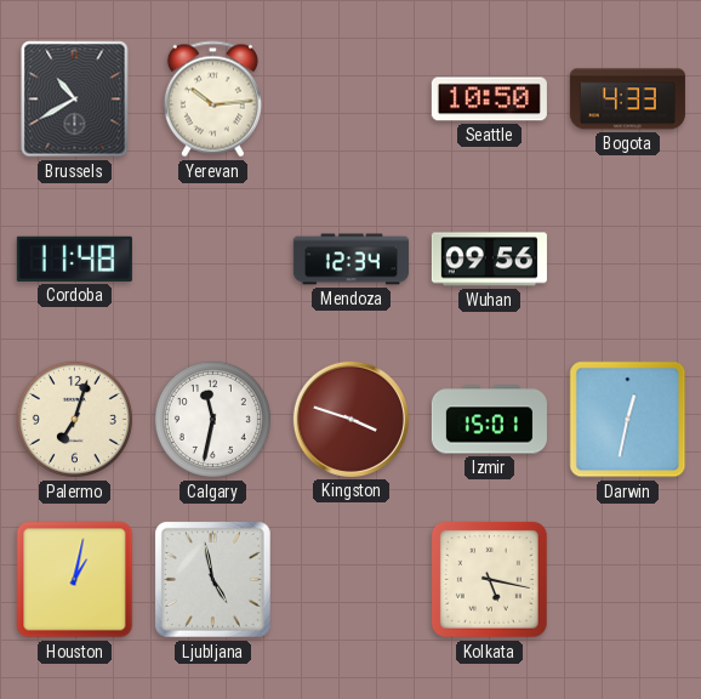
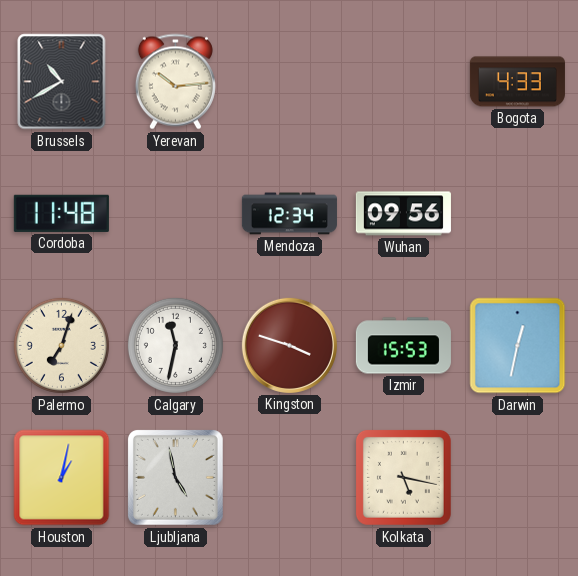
Seattle: 10:50 -> none
Izmir: 15:01 -> 15:53
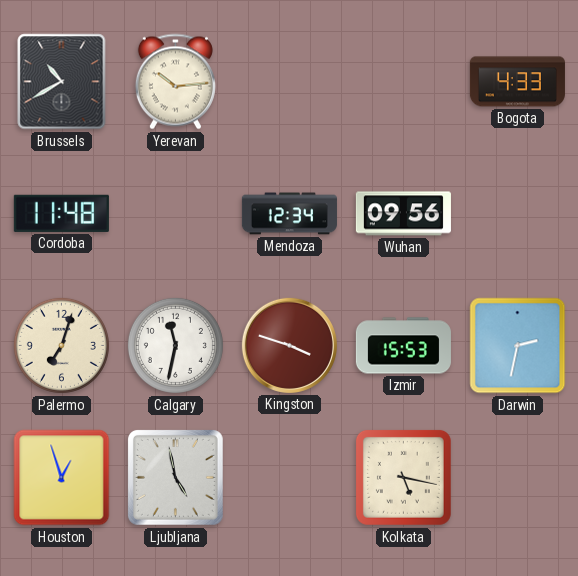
Darwin: 12:32 -> 2:32
Houston: 1:02 -> 12:57
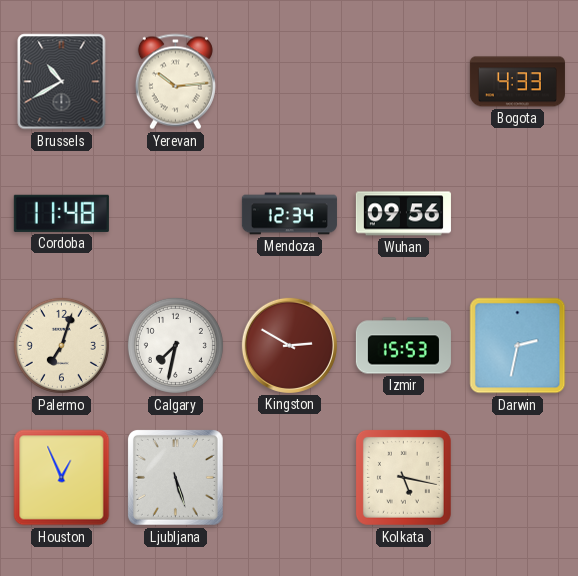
Calgary: 11:32 -> 7:32
Kingston: 3:48 -> 2:50
Houston: 12:57 -> 12:56
Ljubljana: 4:58 -> 5:27
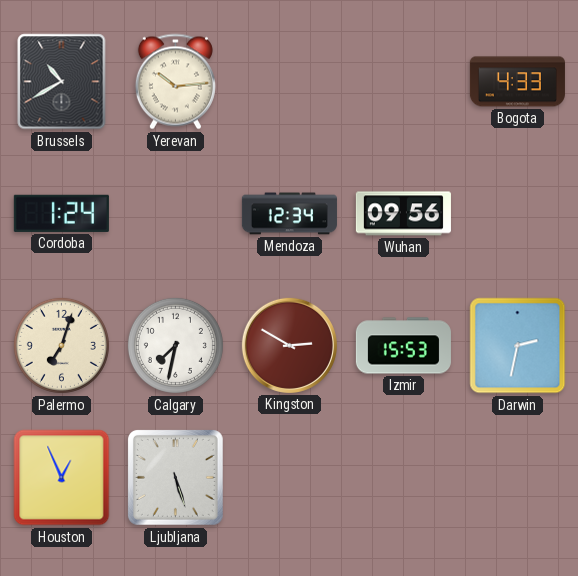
Cordoba: 11:48 -> 1:24
Kolkata: 5:17 -> none
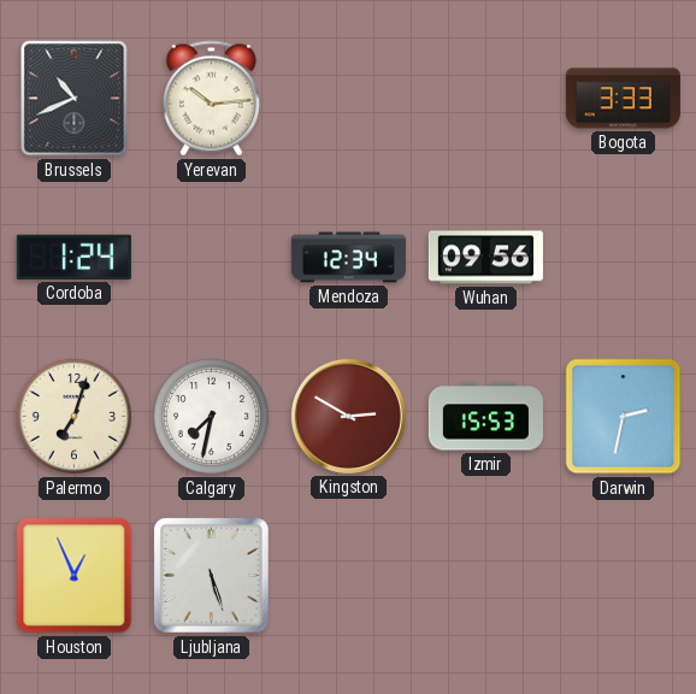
Brussels: 10:40 -> 10:41
Bogota: 4:33 -> 3:33
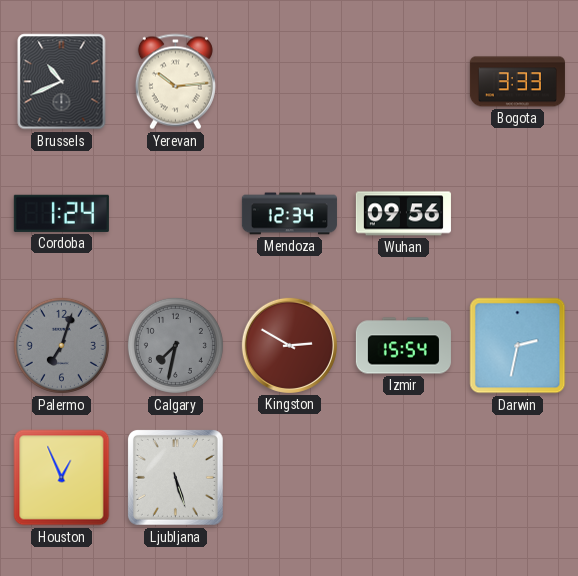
Palermo dial: cream -> grey
Calgary dial: white -> grey
Izmir: 15:53 -> 15:54
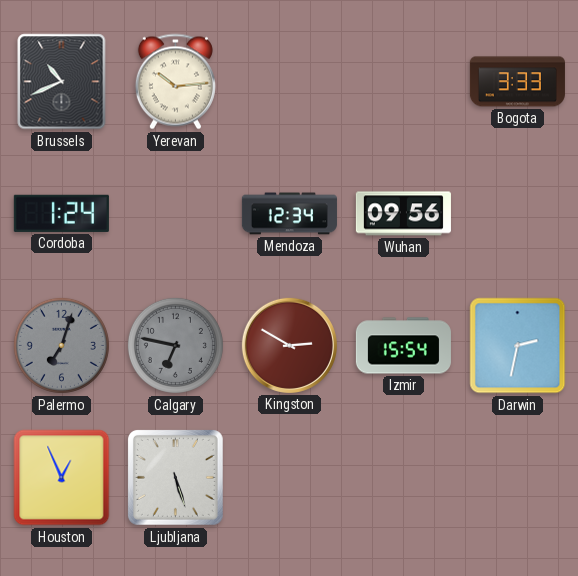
Calgary: 7:32 -> 6:47
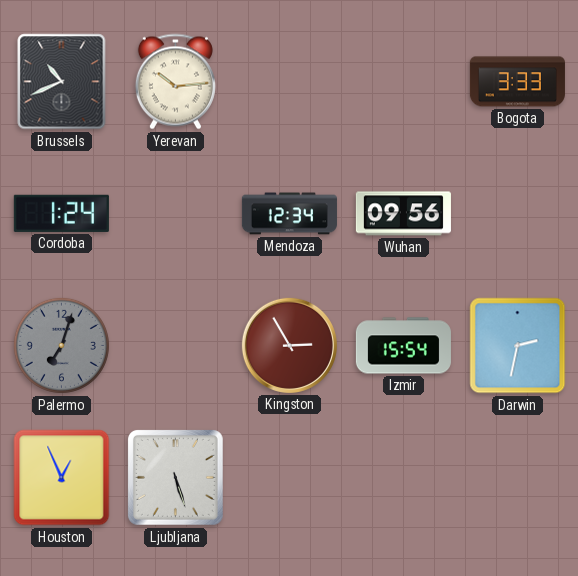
Calgary: 6:47 -> none
Kingston: 2:50 -> 2:55
